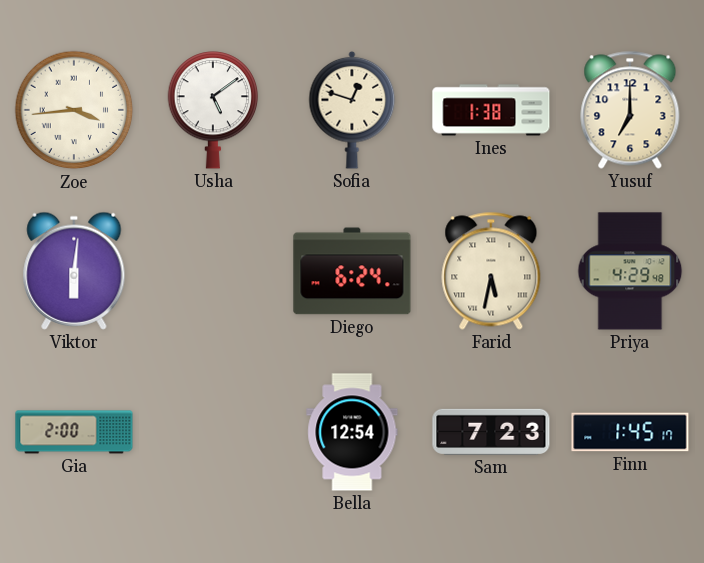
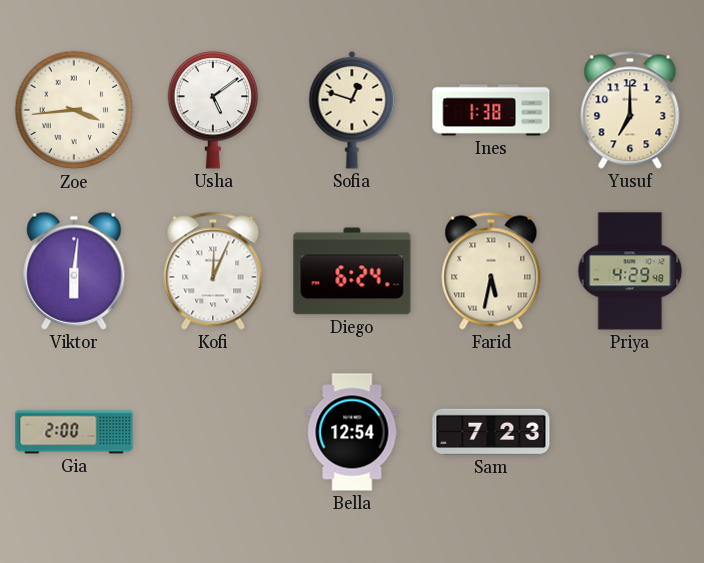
Kofi: none -> 12:04
Finn: 1:45 -> none
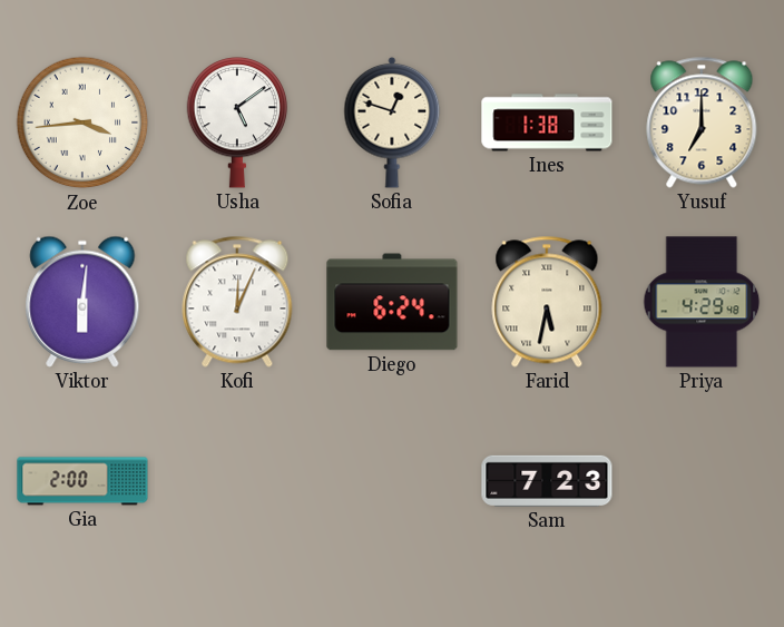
Bella: 12:54 -> none
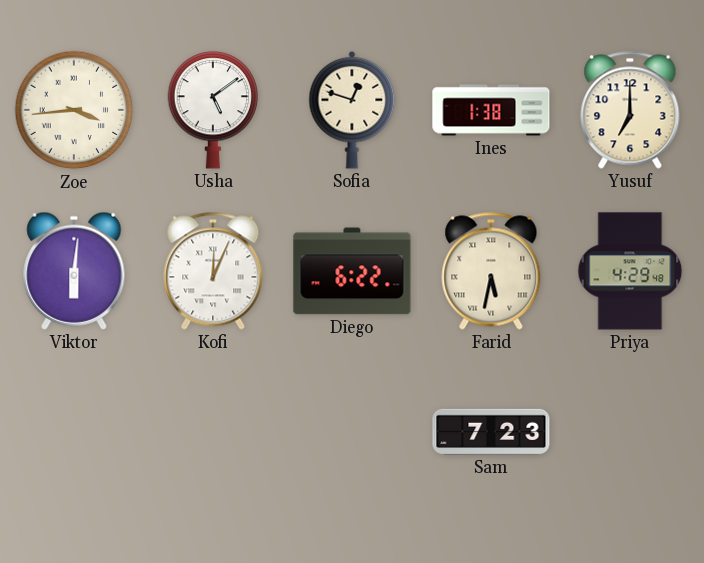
Diego: 6:24 -> 6:22
Gia: 2:00 -> none
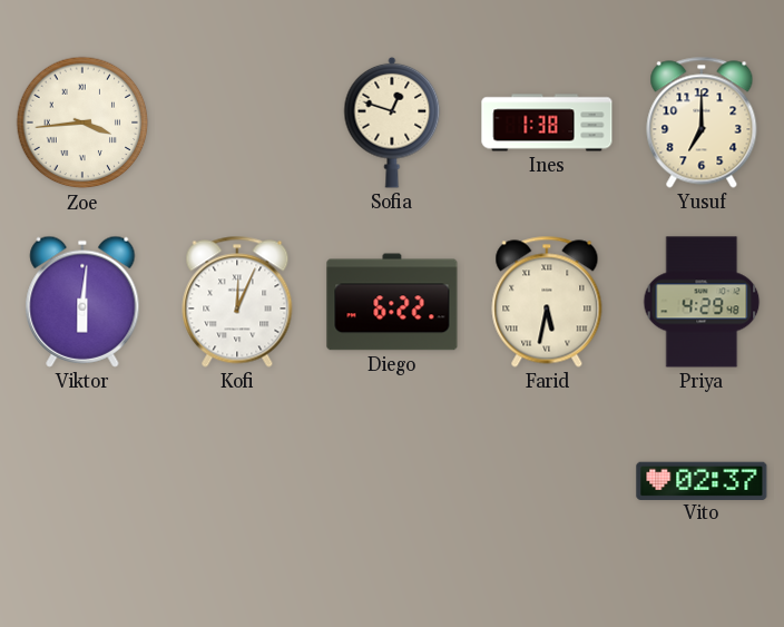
Usha: 5:09 -> none
Sam: 7:23 -> none
Vito: none -> 02:37
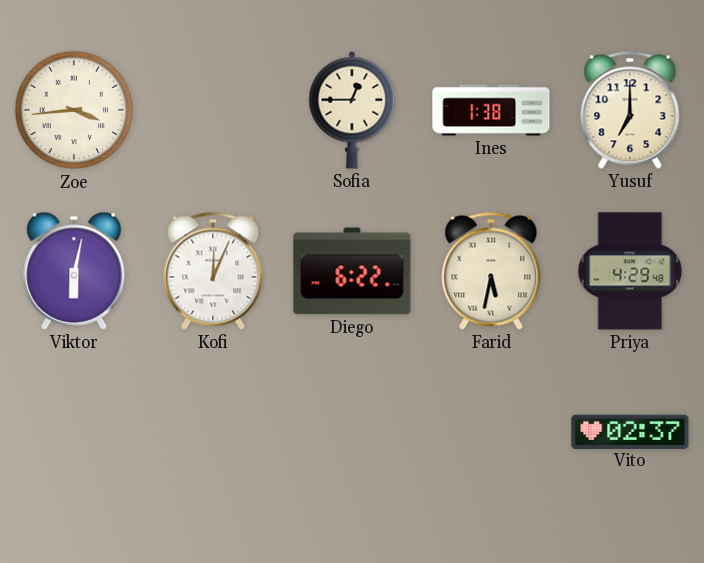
Sofia: 12:48 -> 12:45
Viktor: 6:01 -> 6:02
